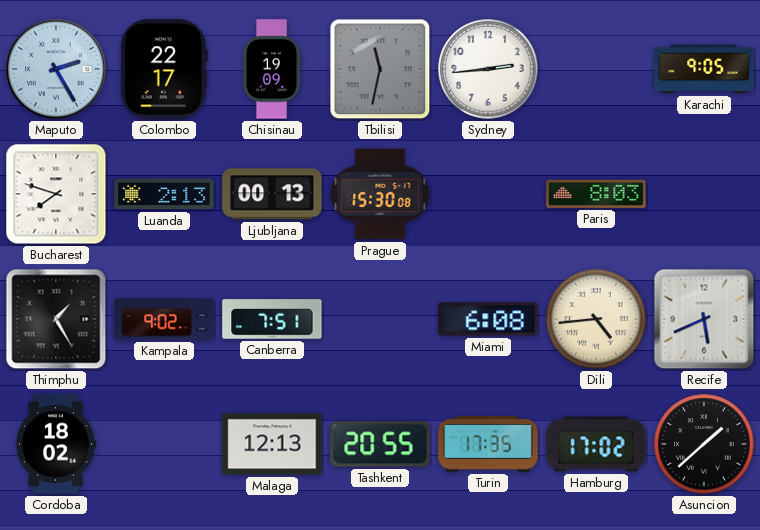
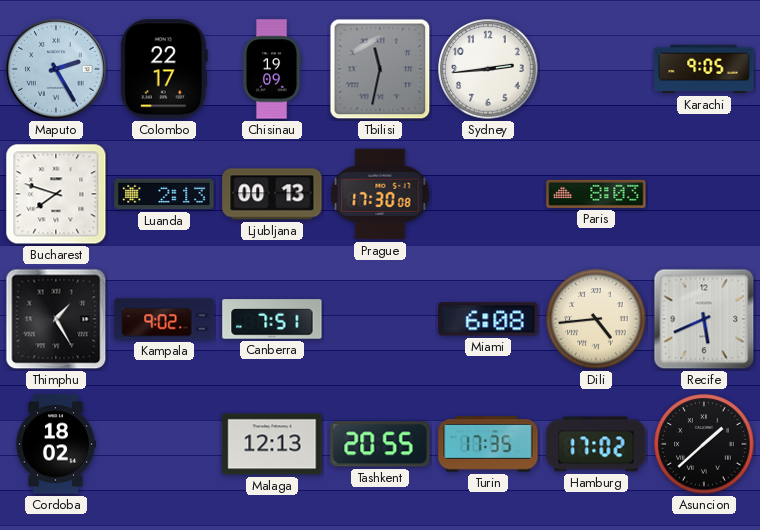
Prague: 15:30 -> 17:30
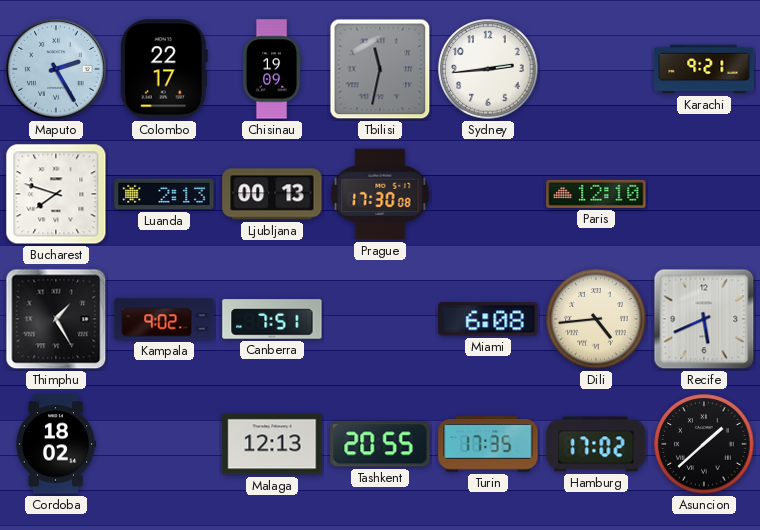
Karachi: 9:05 -> 9:21
Paris: 8:03 -> 12:10
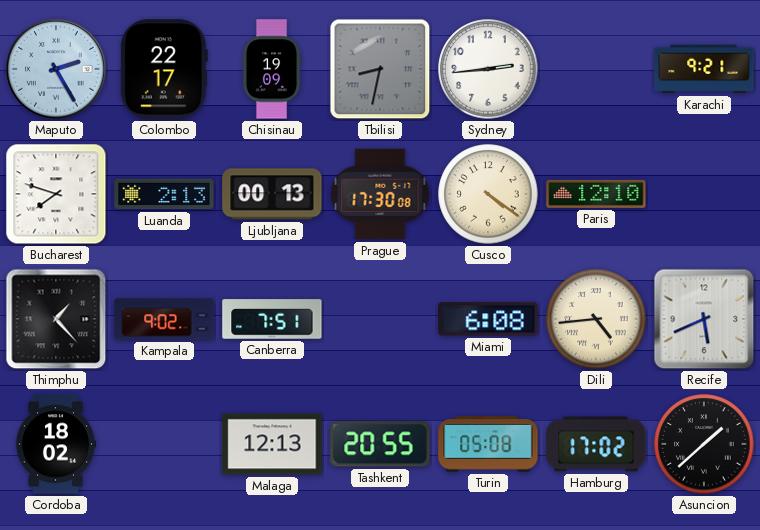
Tbilisi: 11:32 -> 8:32
Cusco: none -> 4:21
Thimphu: 1:25 -> 1:23
Turin: 17:35 -> 05:08
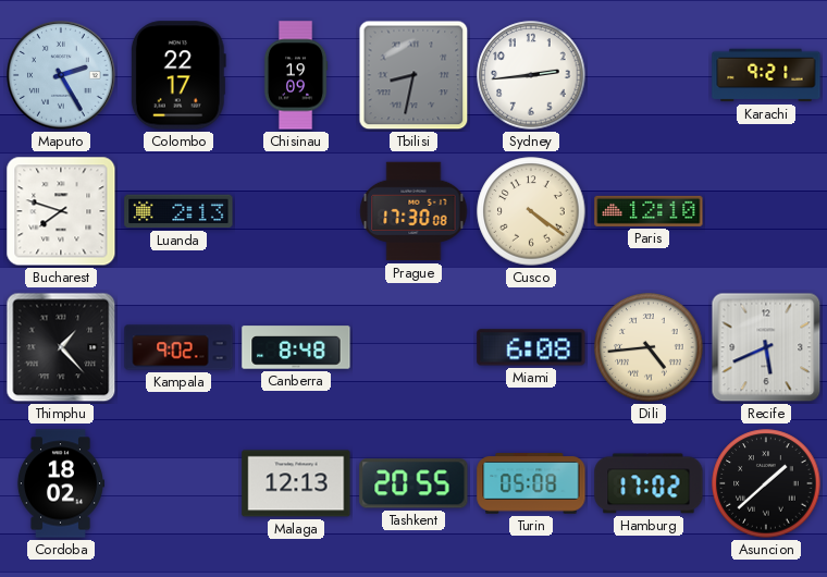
Ljubljana: 00:13 -> none
Canberra: 7:51 -> 8:48
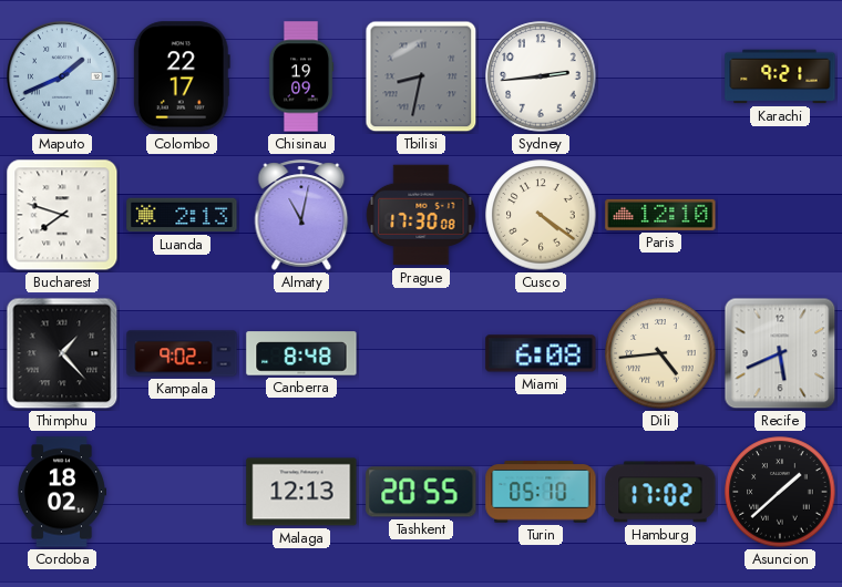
Maputo: 2:25 -> 1:41
Almaty: none -> 11:02
Turin: 05:08 -> 05:10
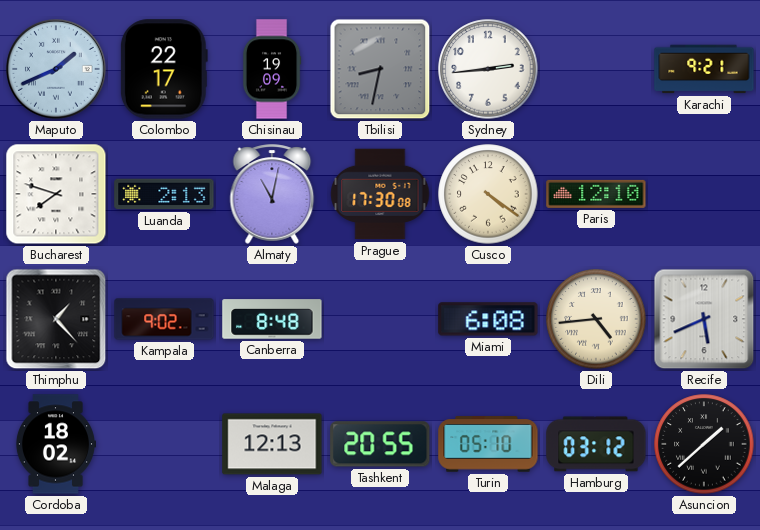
Hamburg: 17:02 -> 03:12
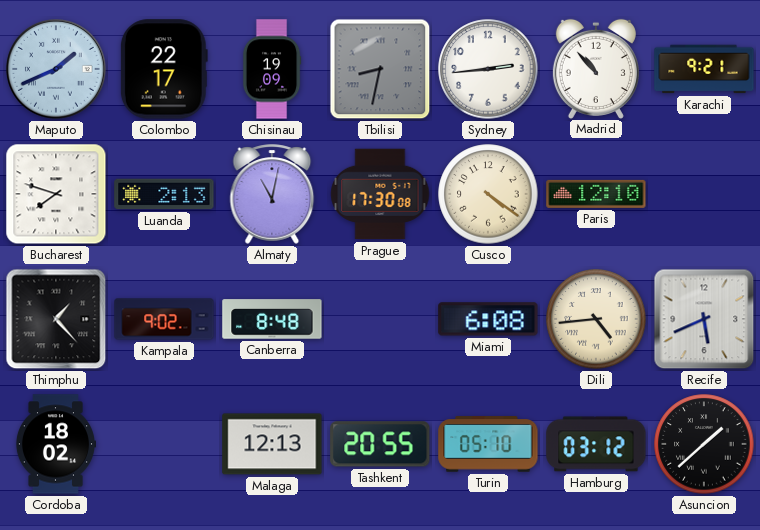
Madrid: none -> 10:53
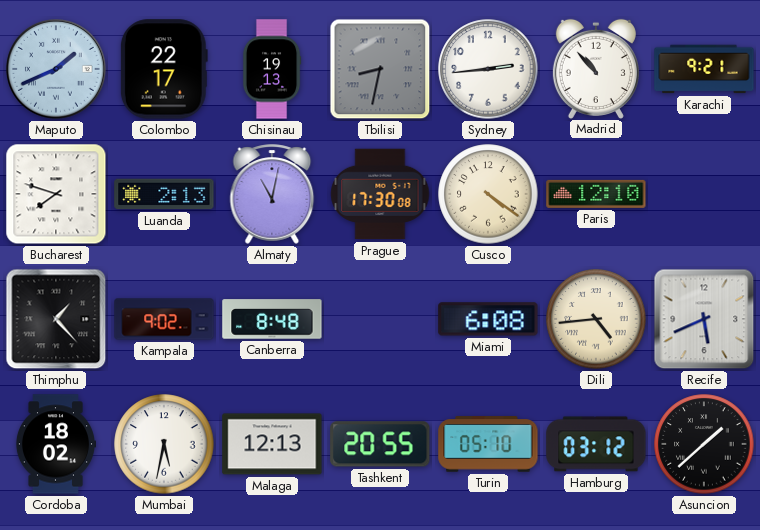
Chisinau: 19:09 -> 19:13
Mumbai: none -> 5:32
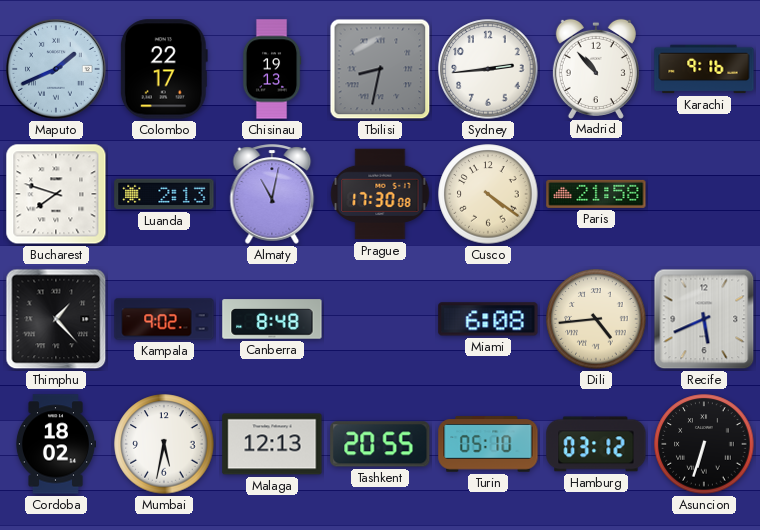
Karachi: 9:21 -> 9:16
Paris: 12:10 -> 21:58
Asuncion: 1:38 -> 6:33
